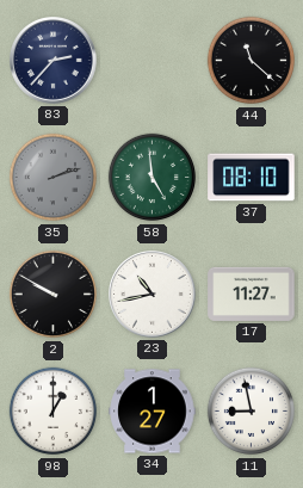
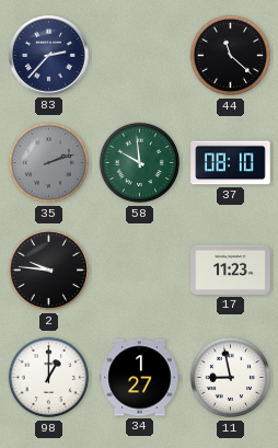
58: 4:59 -> 9:59
2: 9:50 -> 9:46
23: 10:43 -> none
17: 11:27 -> 11:23
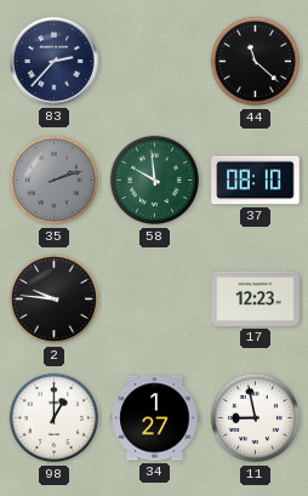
17: 11:23 -> 12:23
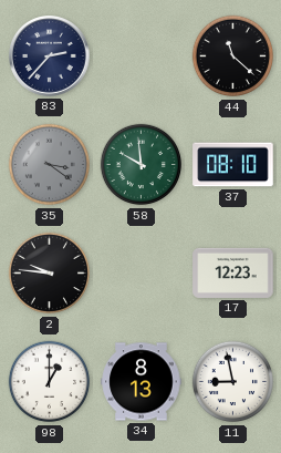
35: 2:12 -> 3:21
34: 1:27 -> 8:13
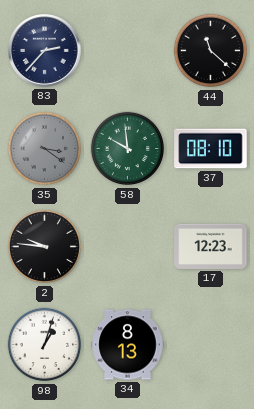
98: 1:00 -> 1:03
11: 8:58 -> none
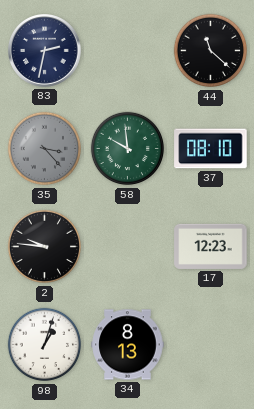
83: 2:37 -> 2:32
35: 3:21 -> 3:23
